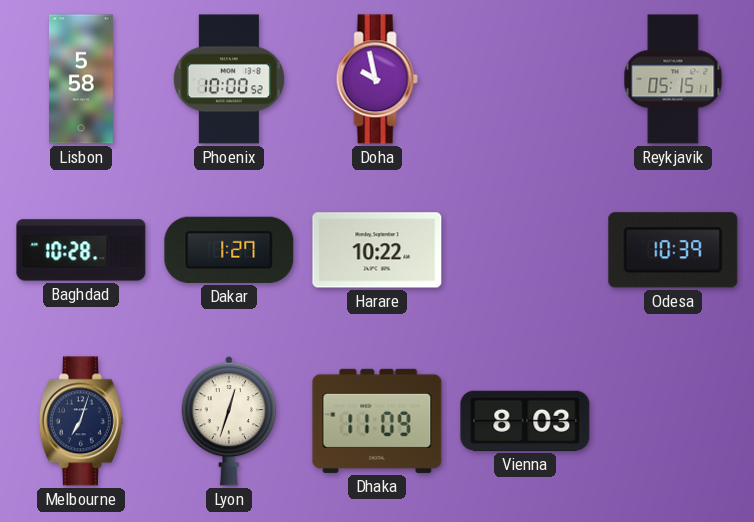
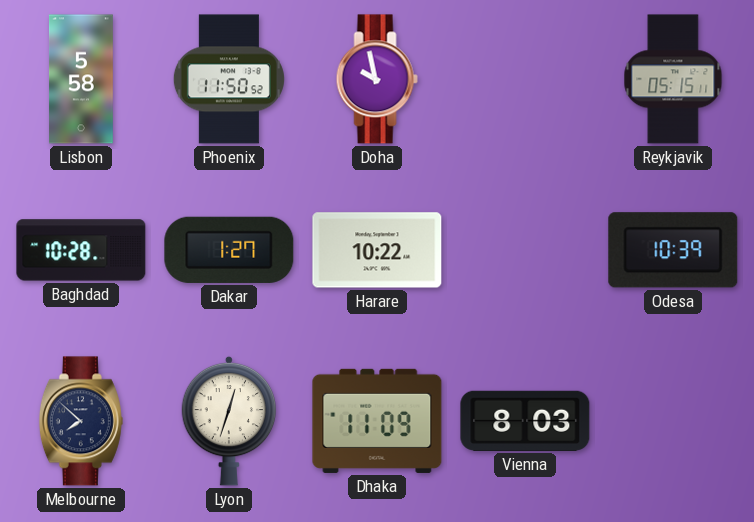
Phoenix: 10:00 -> 11:50
Melbourne: 7:03 -> 7:52
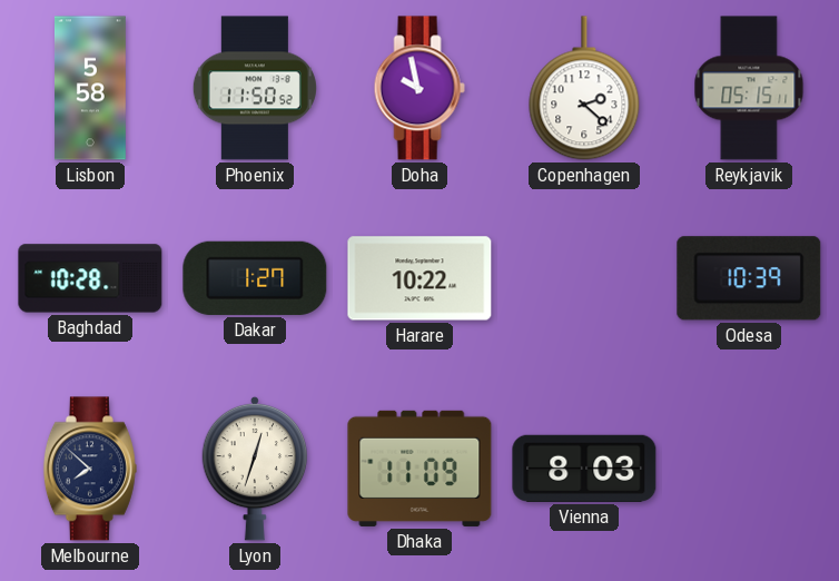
Copenhagen: none -> 2:22
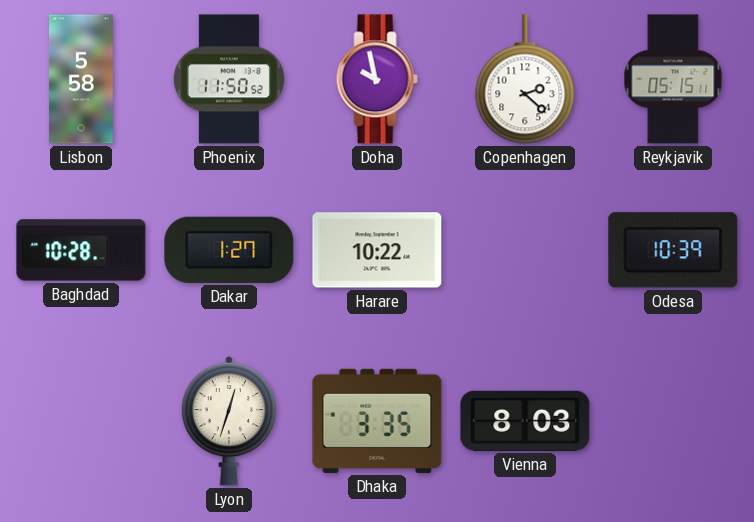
Melbourne: 7:52 -> none
Dhaka: 11:09 -> 3:35
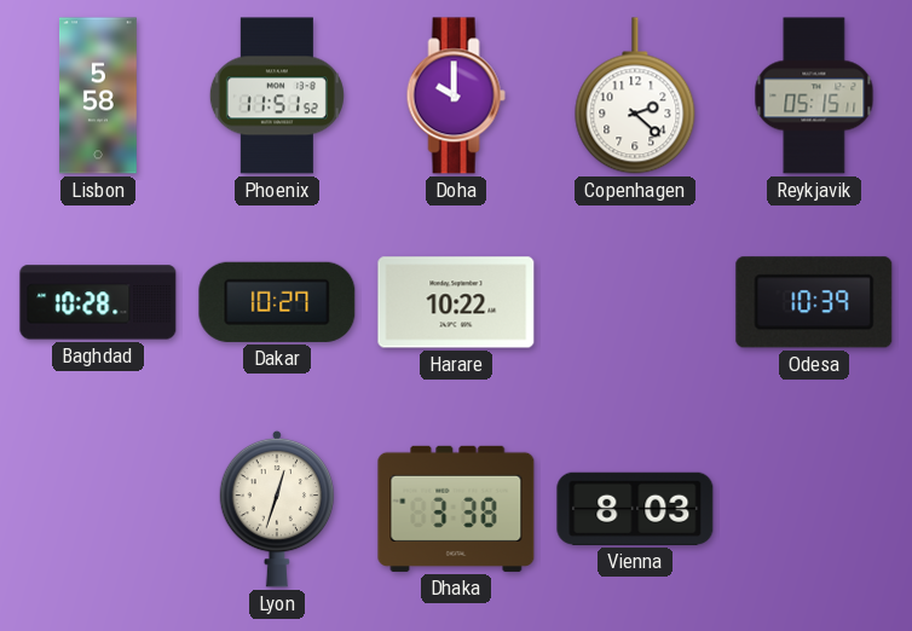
Phoenix: 11:50 -> 11:51
Doha: 9:58 -> 10:00
Dakar: 1:27 -> 10:27
Dhaka: 3:35 -> 3:38
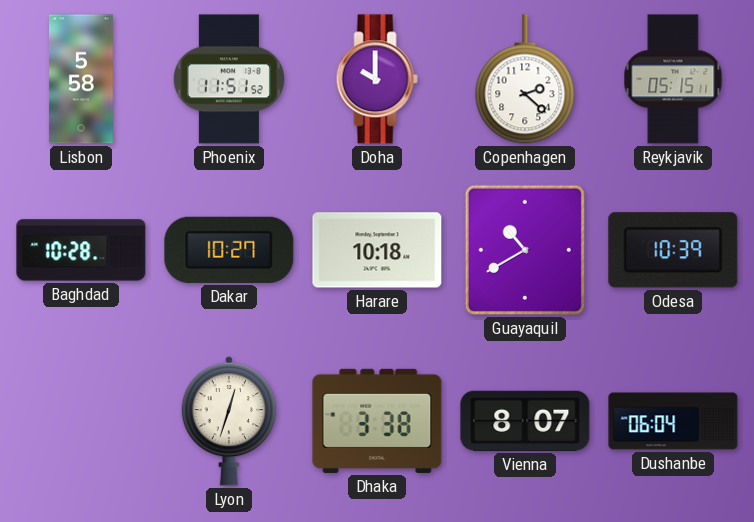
Harare: 10:22 -> 10:18
Guayaquil: none -> 10:40
Vienna: 8:03 -> 8:07
Dushanbe: none -> 06:04
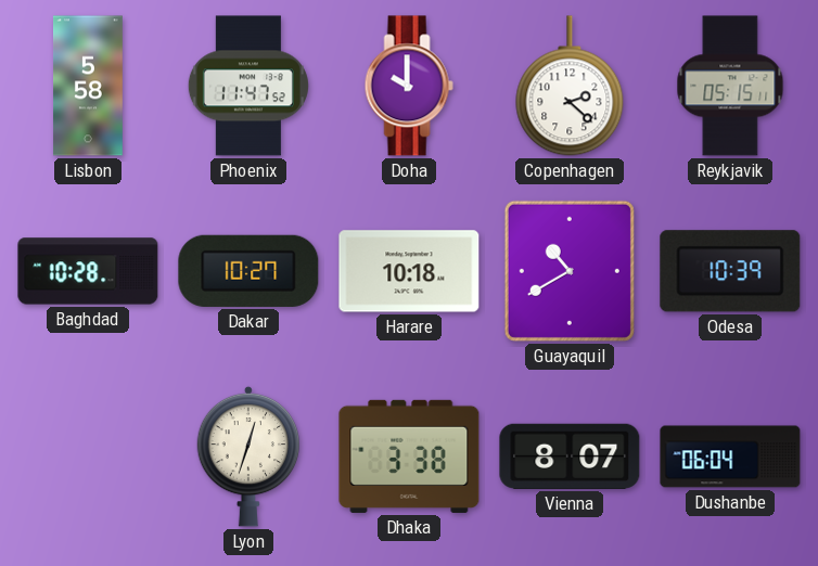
Phoenix: 11:51 -> 11:47
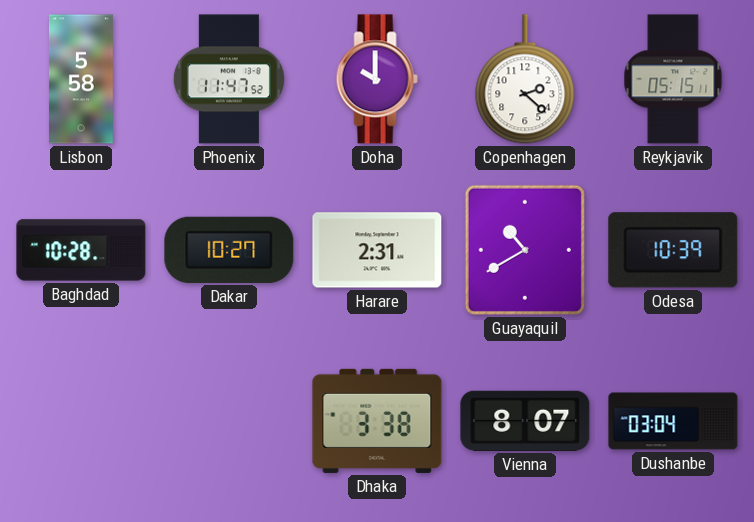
Harare: 10:18 -> 2:31
Lyon: 12:33 -> none
Dushanbe: 06:04 -> 03:04
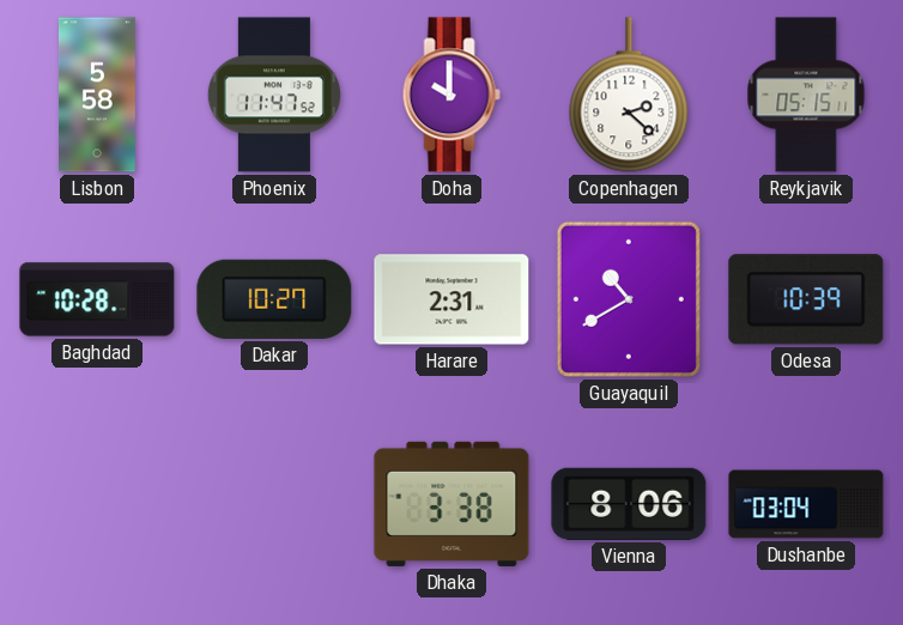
Vienna: 8:07 -> 8:06
